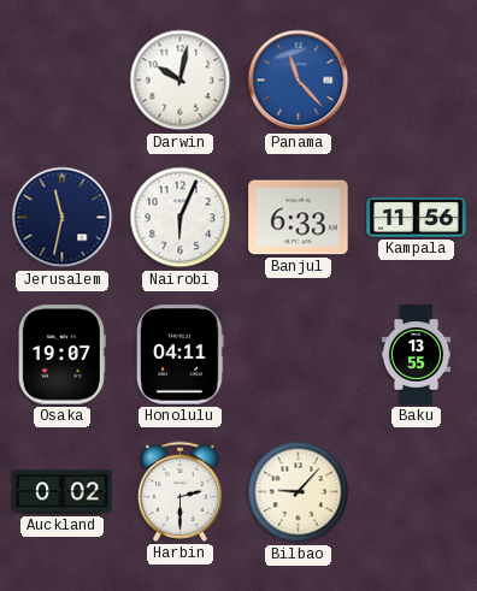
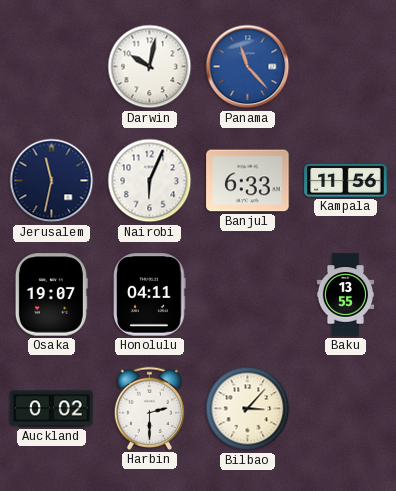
Bilbao: 9:07 -> 3:07
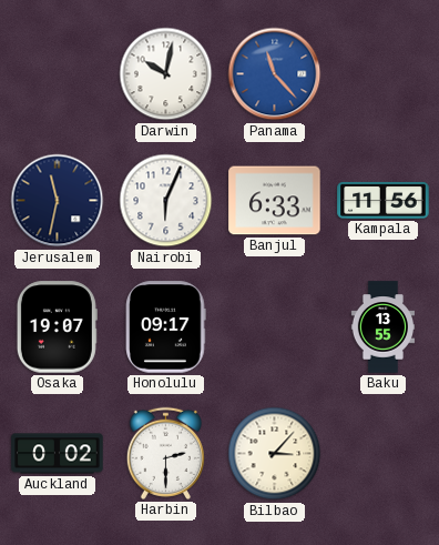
Honolulu: 04:11 -> 09:17
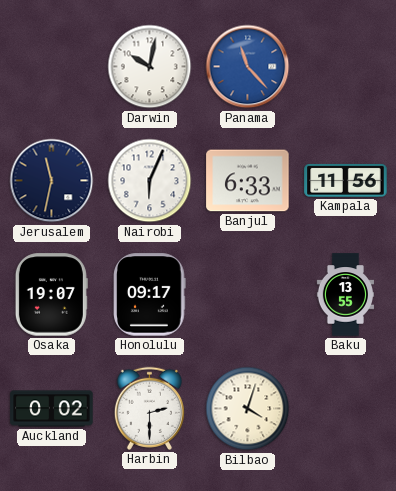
Bilbao: 3:07 -> 4:03
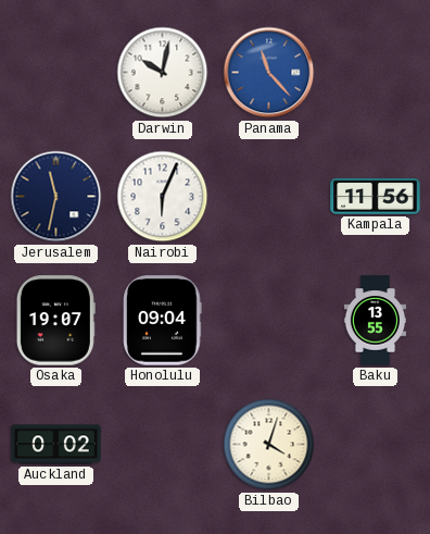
Banjul: 6:33 -> none
Honolulu: 09:17 -> 09:04
Harbin: 2:30 -> none
